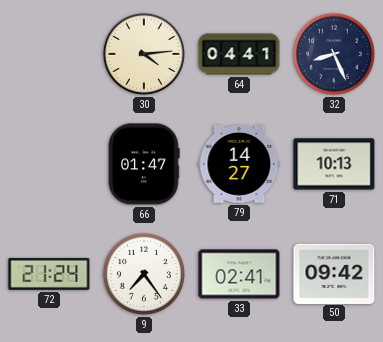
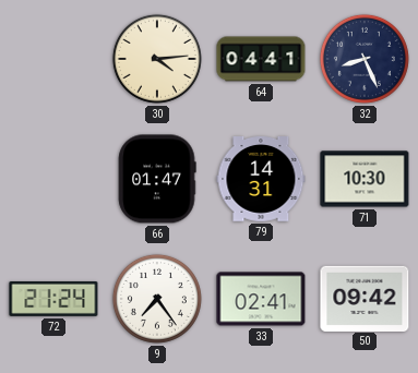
79: 14:27 -> 14:31
71: 10:13 -> 10:30
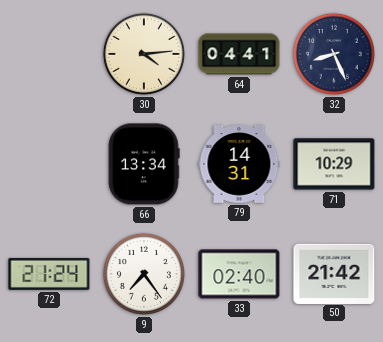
66: 01:47 -> 13:34
71: 10:30 -> 10:29
33: 02:41 -> 02:40
50: 09:42 -> 21:42
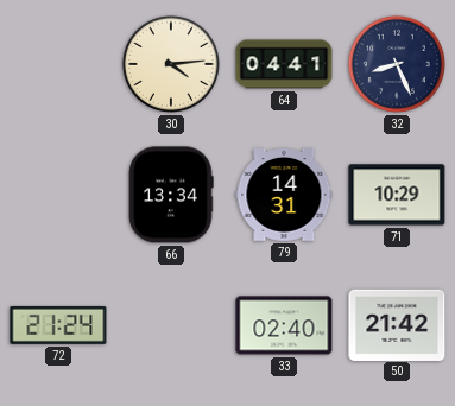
9: 7:24 -> none
